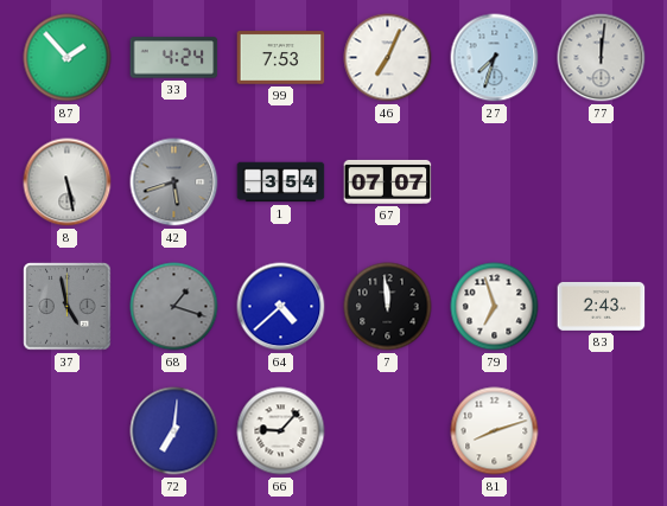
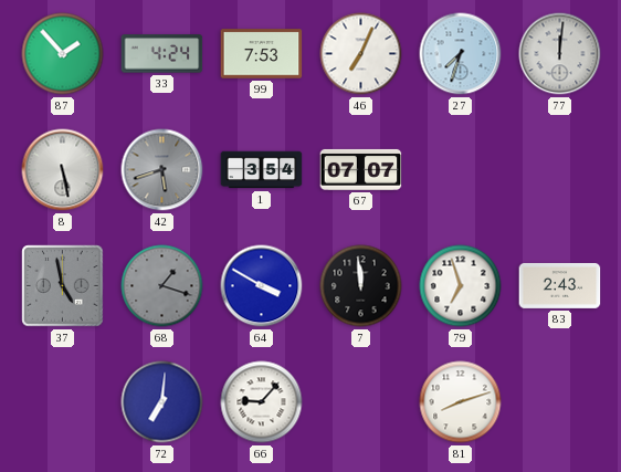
64: 4:38 -> 3:50
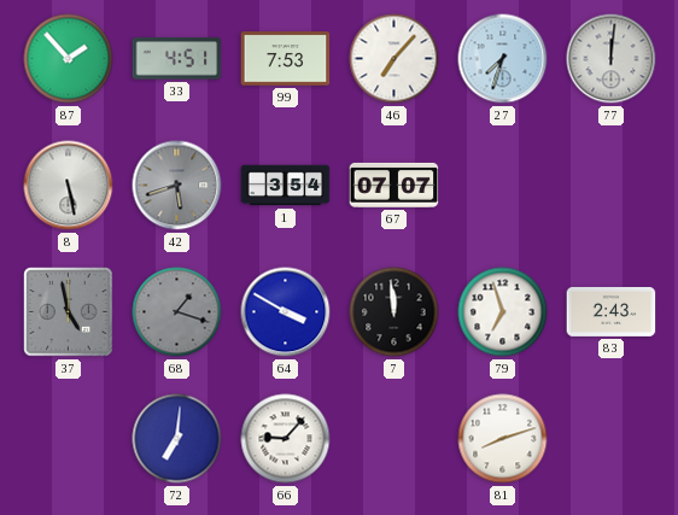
33: 4:24 -> 4:51
46: 7:04 -> 7:07
